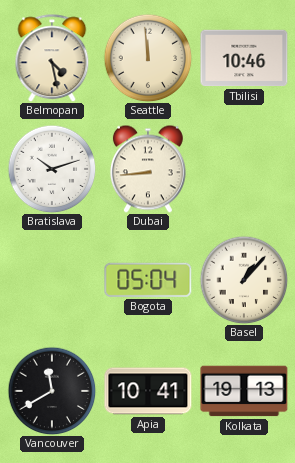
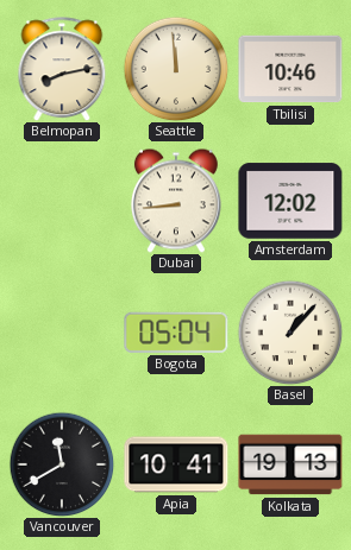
Belmopan: 4:28 -> 8:13
Bratislava: 10:12 -> none
Amsterdam: none -> 12:02
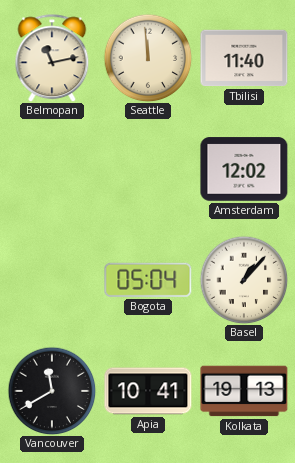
Belmopan: 8:13 -> 11:13
Tbilisi: 10:46 -> 11:40
Dubai: 8:44 -> none
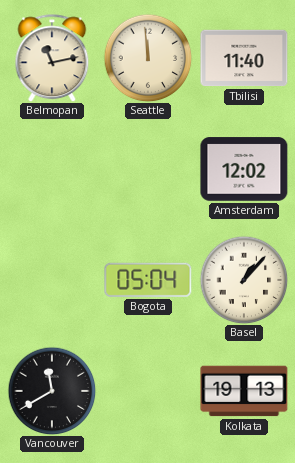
Apia: 10:41 -> none
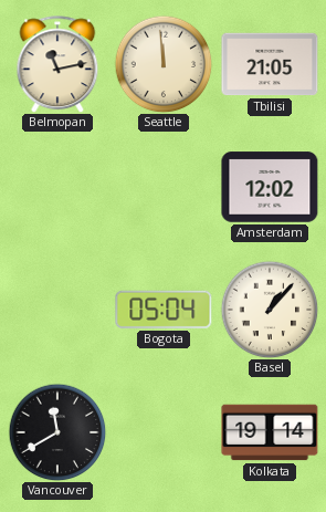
Tbilisi: 11:40 -> 21:05
Kolkata: 19:13 -> 19:14
